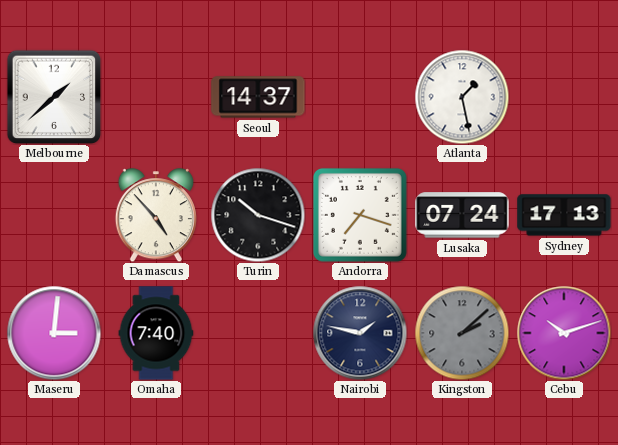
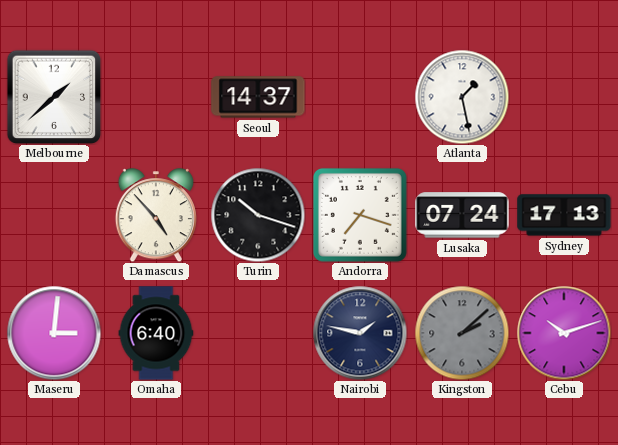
Omaha: 7:40 -> 6:40
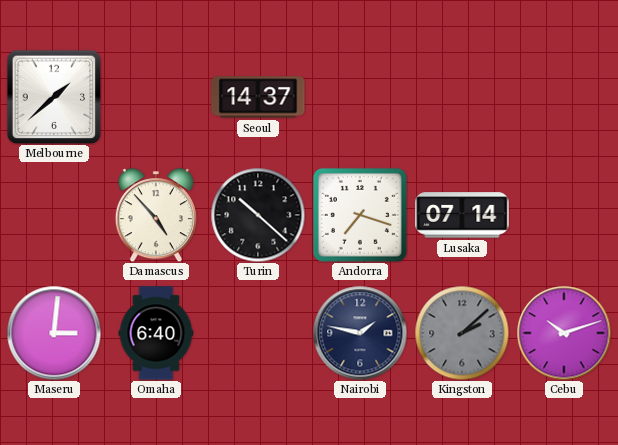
Atlanta: 1:28 -> none
Turin: 10:18 -> 10:22
Lusaka: 07:24 -> 07:14
Sydney: 17:13 -> none
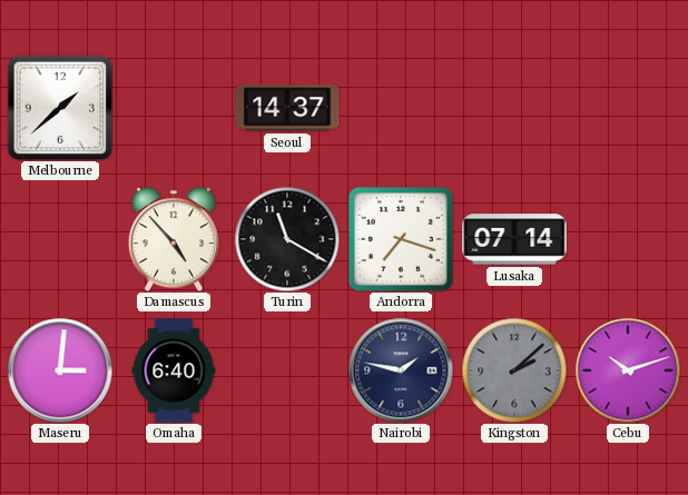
Turin: 10:22 -> 11:20
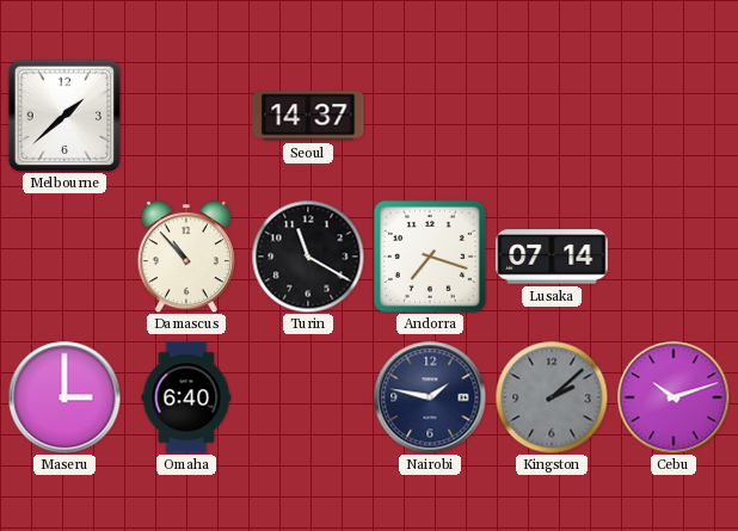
Damascus: 4:53 -> 10:53
Maseru: 3:01 -> 3:00
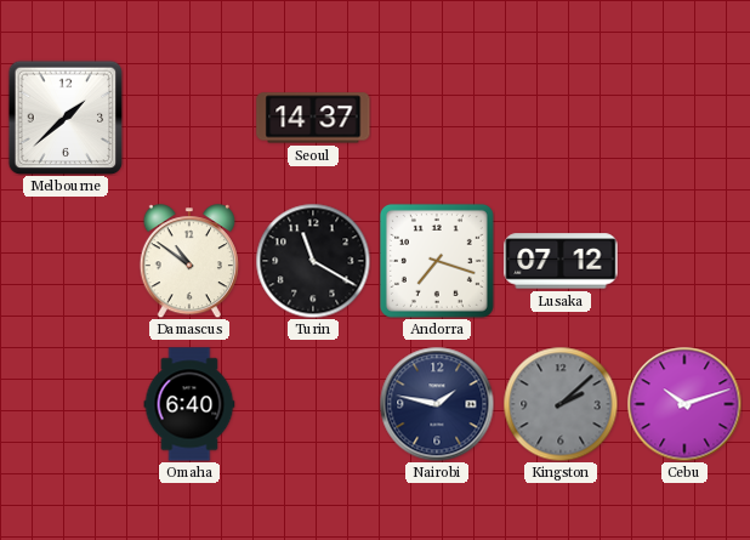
Damascus: 10:53 -> 10:51
Lusaka: 07:14 -> 07:12
Maseru: 3:00 -> none
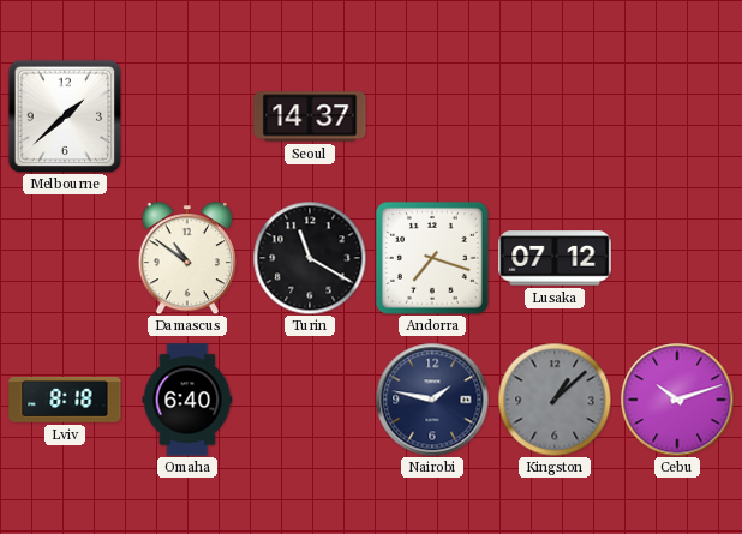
Lviv: none -> 8:18
Kingston: 2:08 -> 1:08
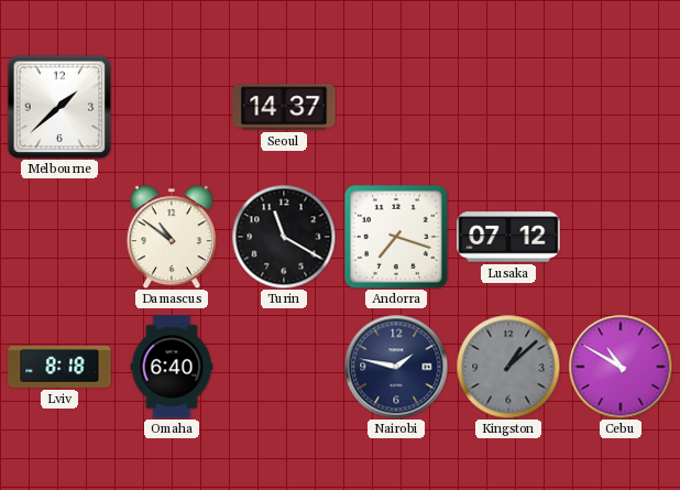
Cebu: 10:12 -> 10:50
